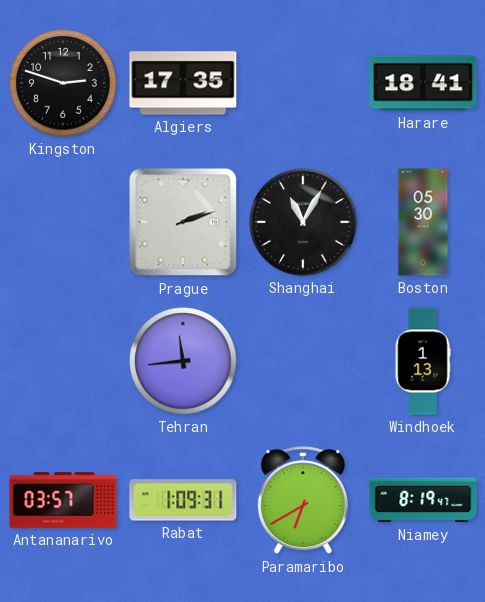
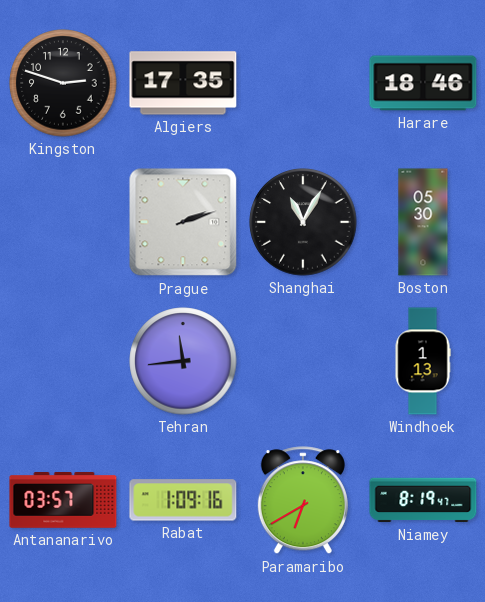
Harare: 18:41 -> 18:46
Rabat: 1:09:31 -> 1:09:16
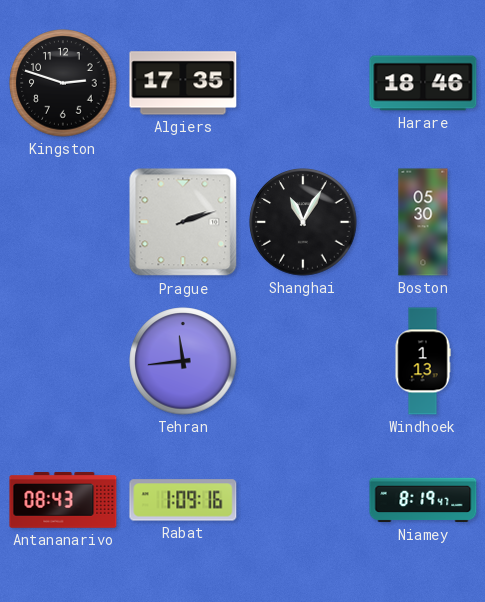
Antananarivo: 03:57 -> 08:43
Paramaribo: 6:40 -> none
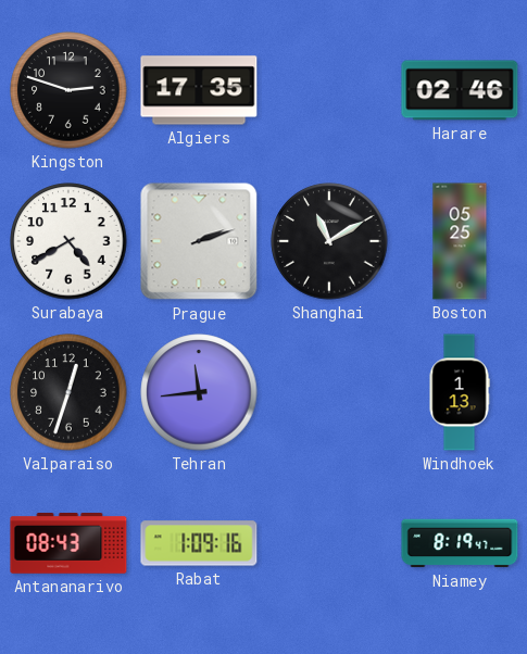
Harare: 18:46 -> 02:46
Surabaya: none -> 4:40
Shanghai: 11:05 -> 11:10
Boston: 05:30 -> 05:25
Valparaiso: none -> 12:33
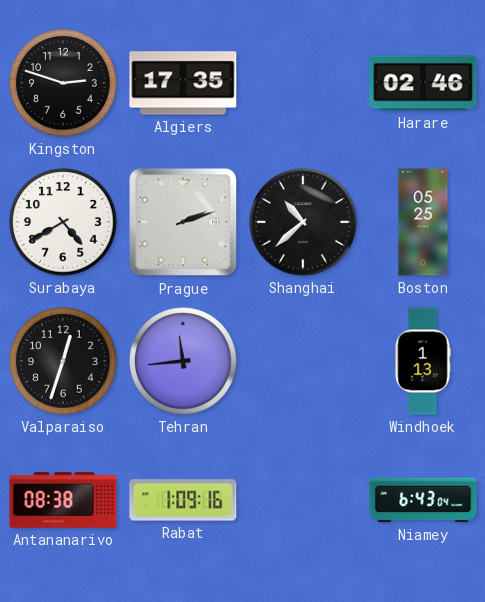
Shanghai: 11:10 -> 10:38
Antananarivo: 08:43 -> 08:38
Niamey: 8:19 -> 6:43
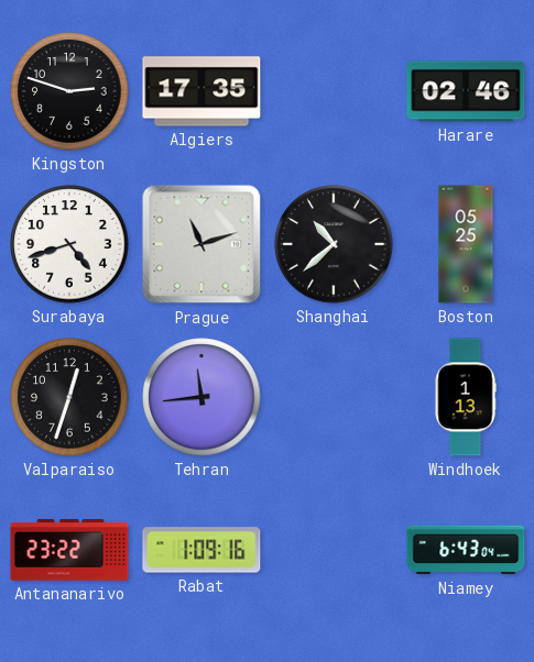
Surabaya: 4:40 -> 4:42
Prague: 2:12 -> 11:12
Antananarivo: 08:38 -> 23:22
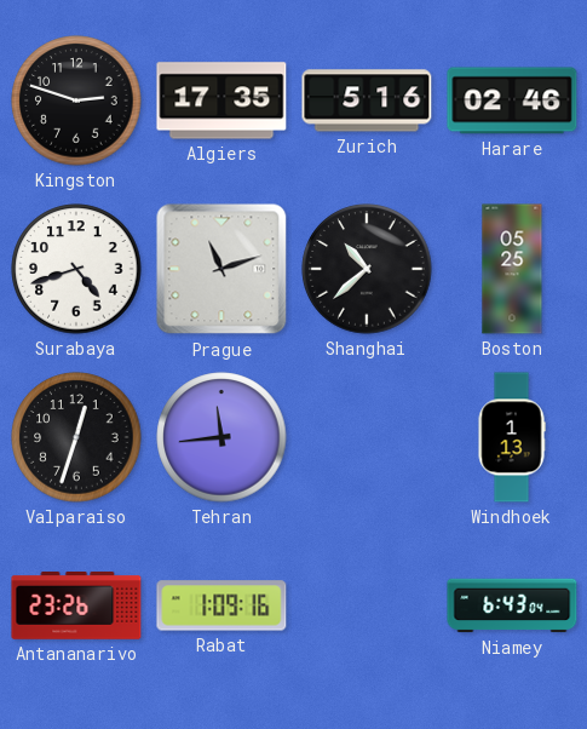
Zurich: none -> 5:16
Antananarivo: 23:22 -> 23:26
